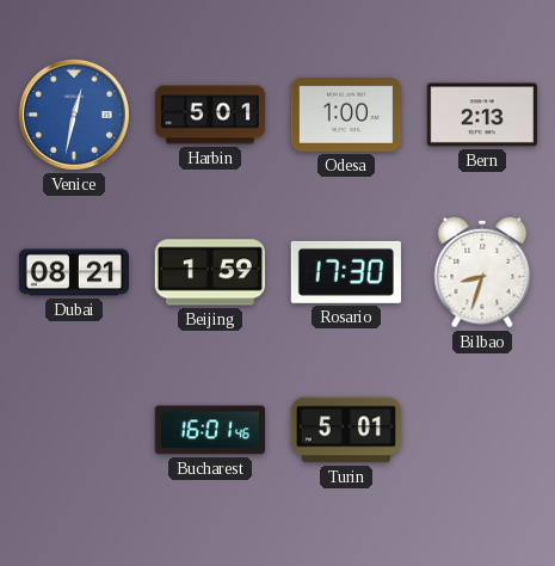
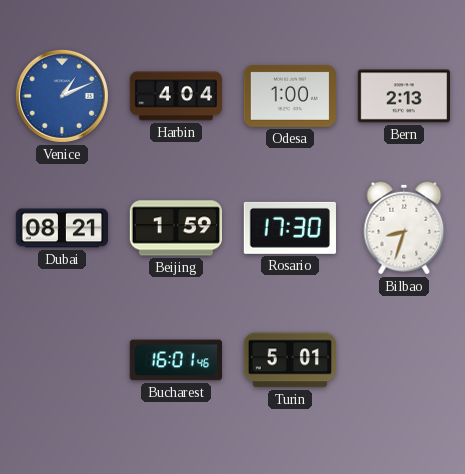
Venice: 12:32 -> 1:11
Harbin: 5:01 -> 4:04
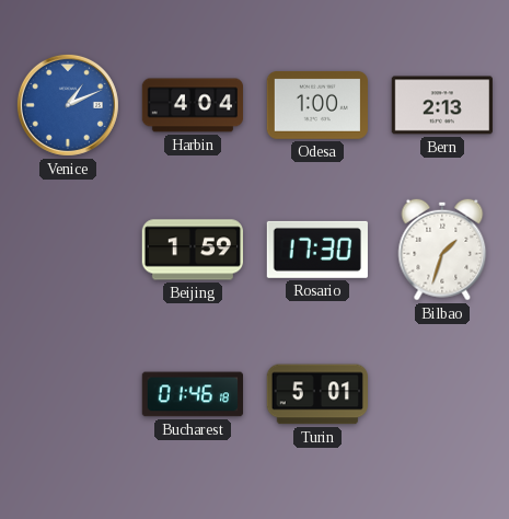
Dubai: 08:21 -> none
Bilbao: 8:33 -> 1:33
Bucharest: 16:01 -> 01:46
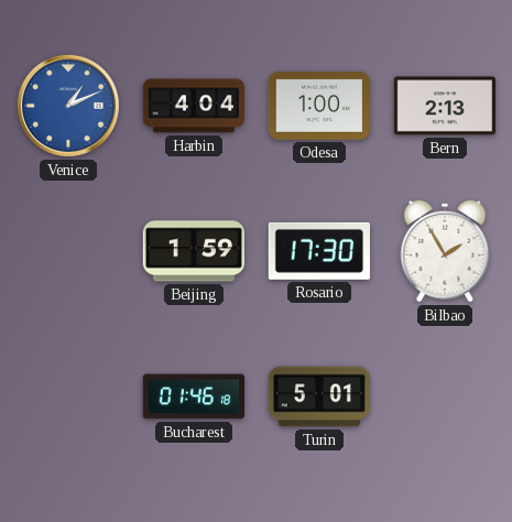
Bilbao: 1:33 -> 1:55
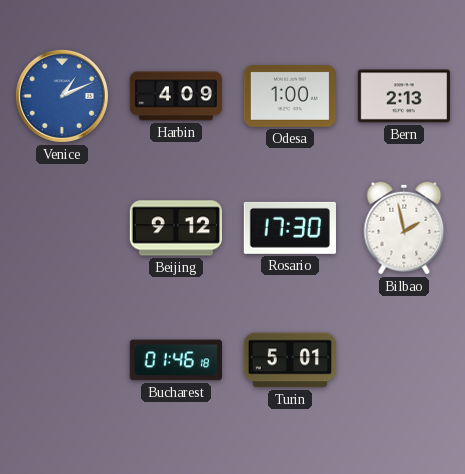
Harbin: 4:04 -> 4:09
Beijing: 1:59 -> 9:12
Bilbao: 1:55 -> 1:58
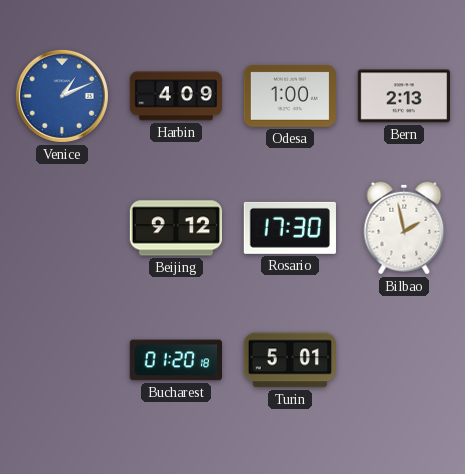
Bucharest: 01:46 -> 01:20
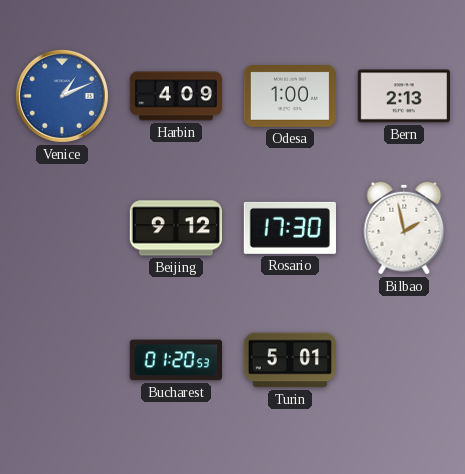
Bucharest: 01:20:18 -> 01:20:53
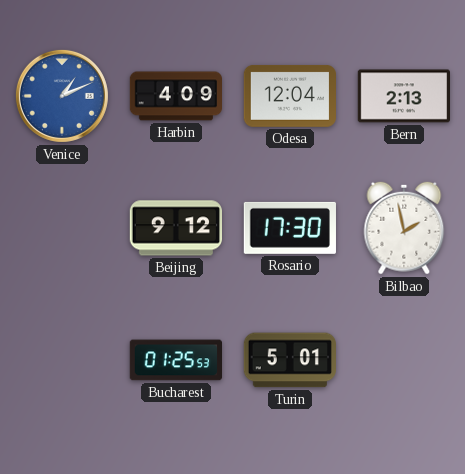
Odesa: 1:00 -> 12:04
Bucharest: 01:20 -> 01:25
